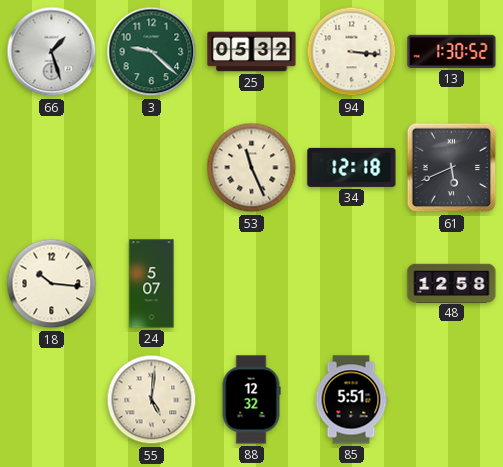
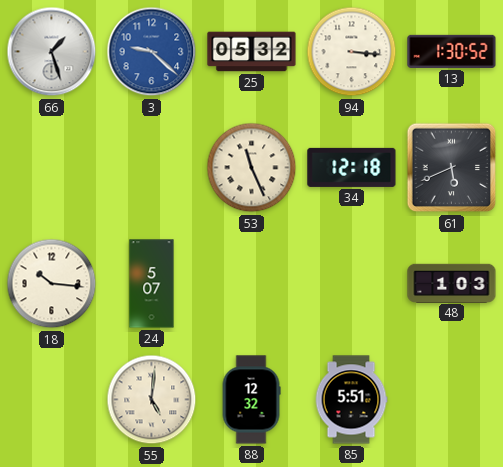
3 dial: green -> blue
48: 12:58 -> 1:03
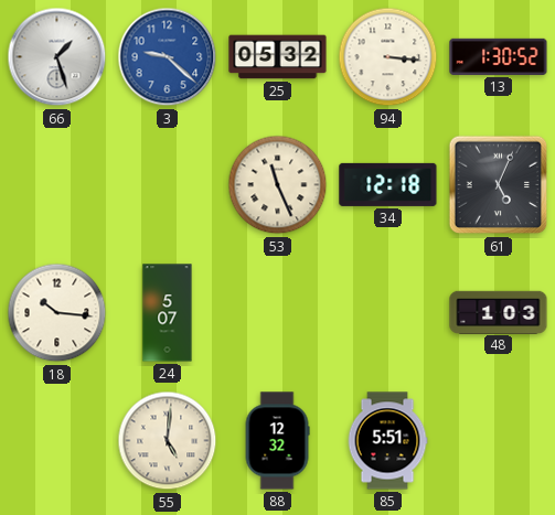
61: 5:41 -> 5:04
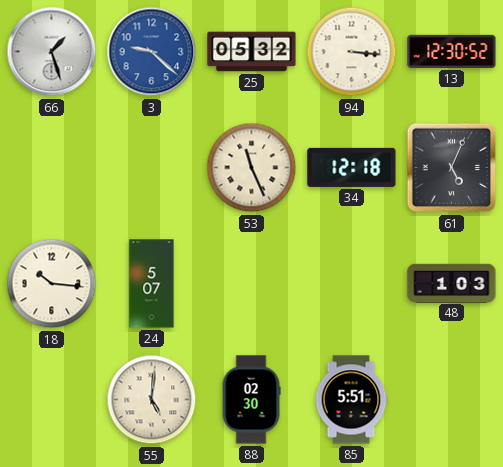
13: 1:30 -> 12:30
88: 12:32 -> 02:30
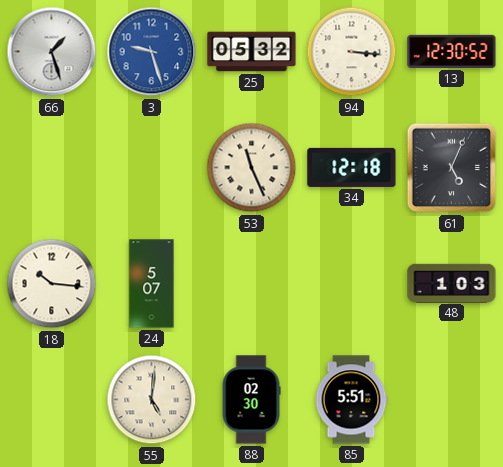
3: 9:22 -> 9:27
